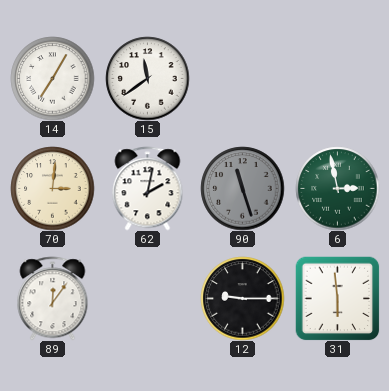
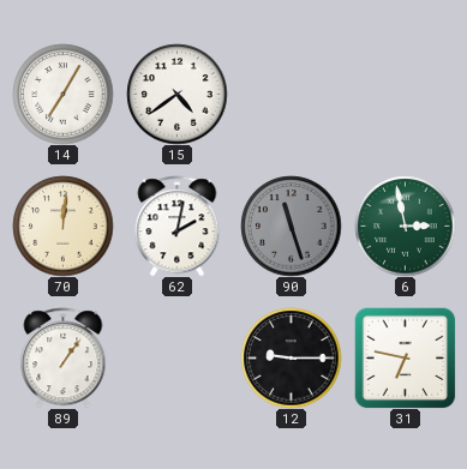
15: 11:39 -> 4:39
70: 3:01 -> 12:01
89: 12:06 -> 1:06
31: 5:59 -> 6:47
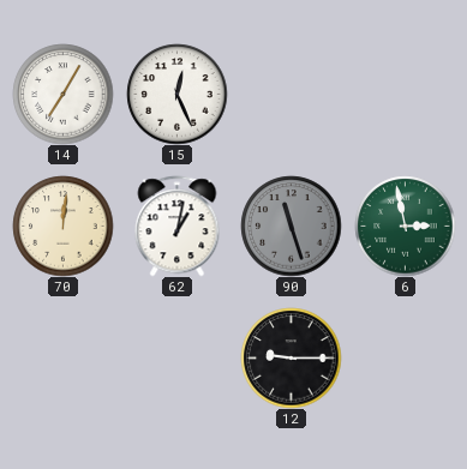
15: 4:39 -> 12:26
62: 2:02 -> 1:02
89: 1:06 -> none
31: 6:47 -> none
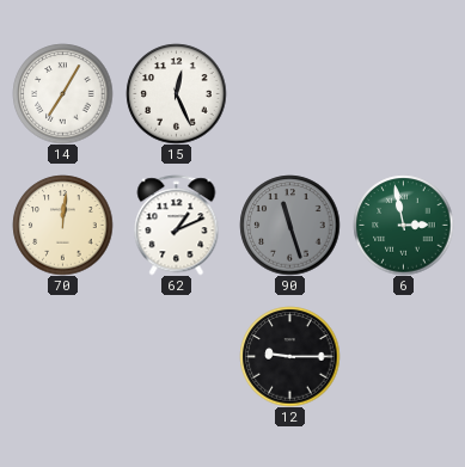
62: 1:02 -> 1:11
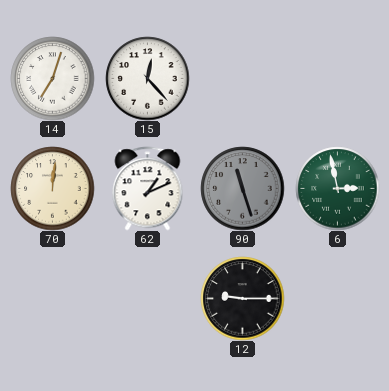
14: 7:05 -> 7:03
15: 12:26 -> 12:23
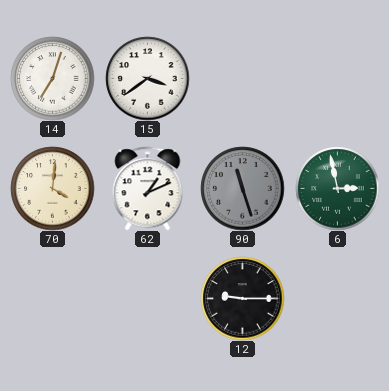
15: 12:23 -> 3:39
70: 12:01 -> 4:01
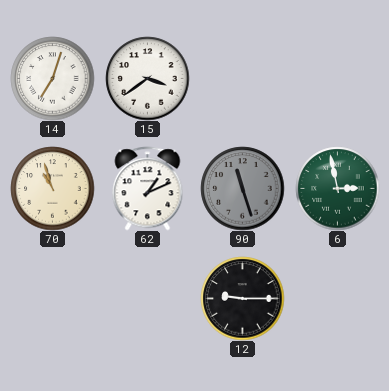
70: 4:01 -> 10:57
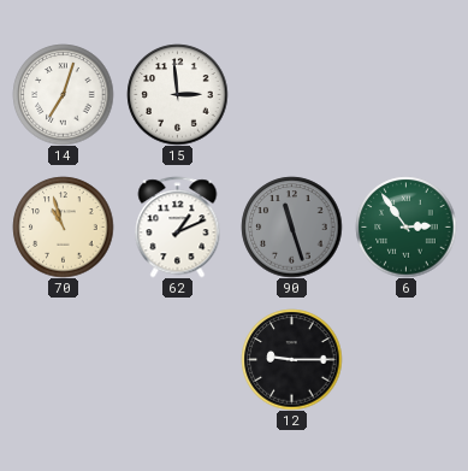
15: 3:39 -> 2:59
6: 2:58 -> 2:54
